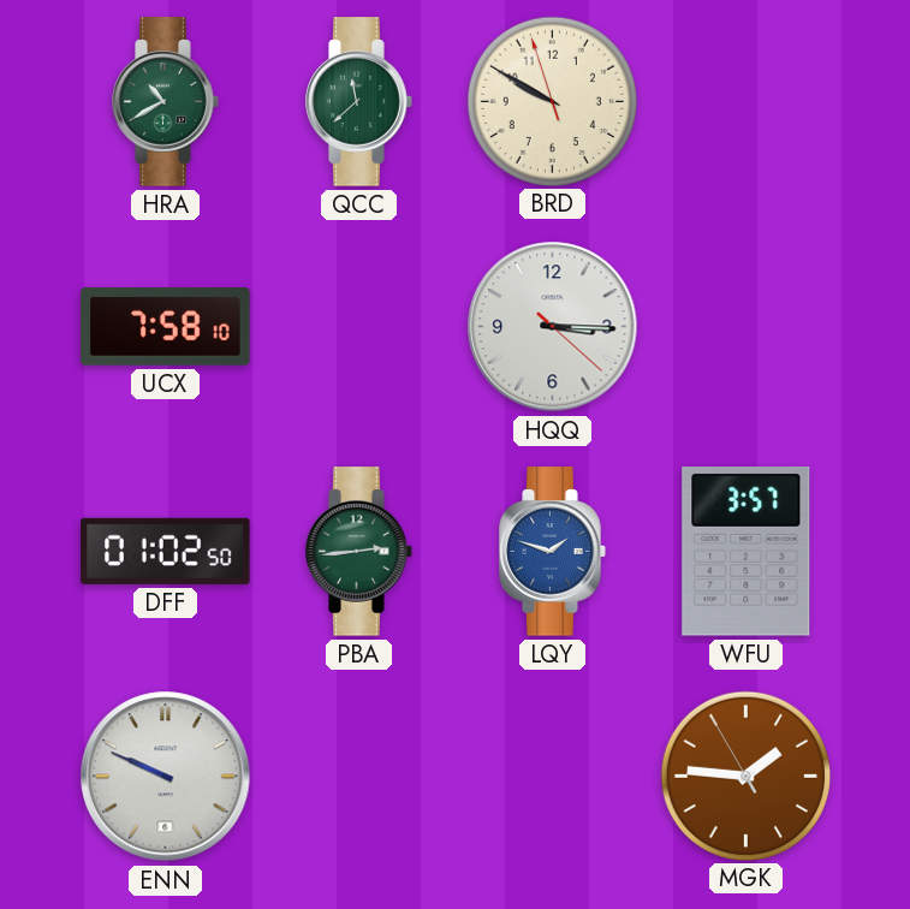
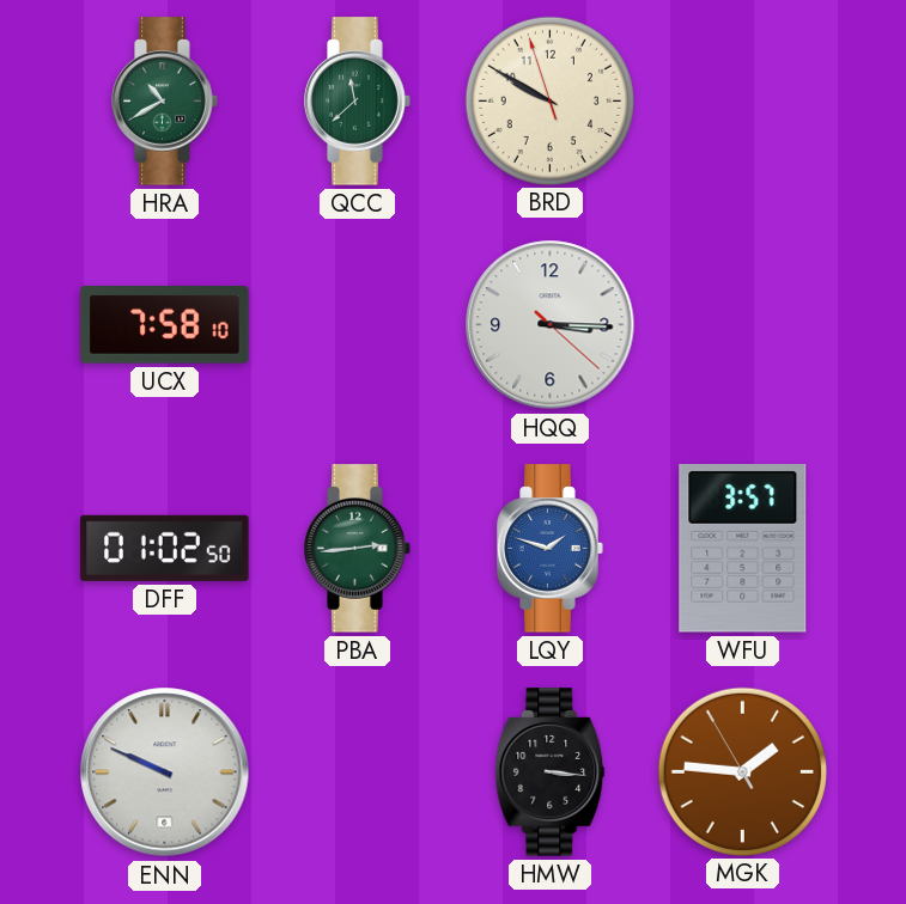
HMW: none -> 3:16
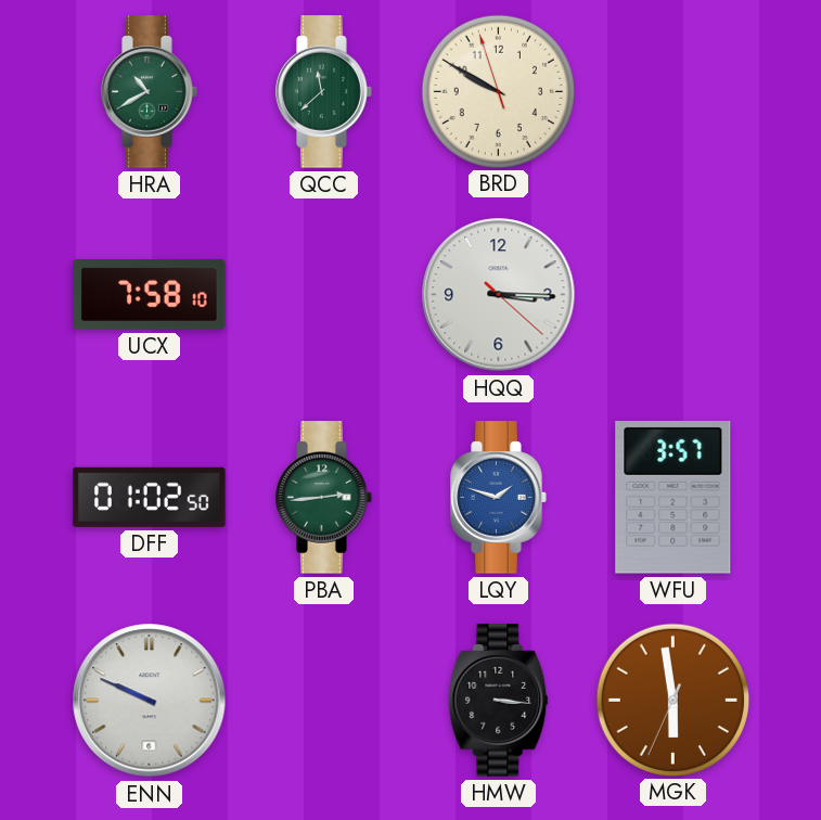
MGK: 1:45 -> 5:58
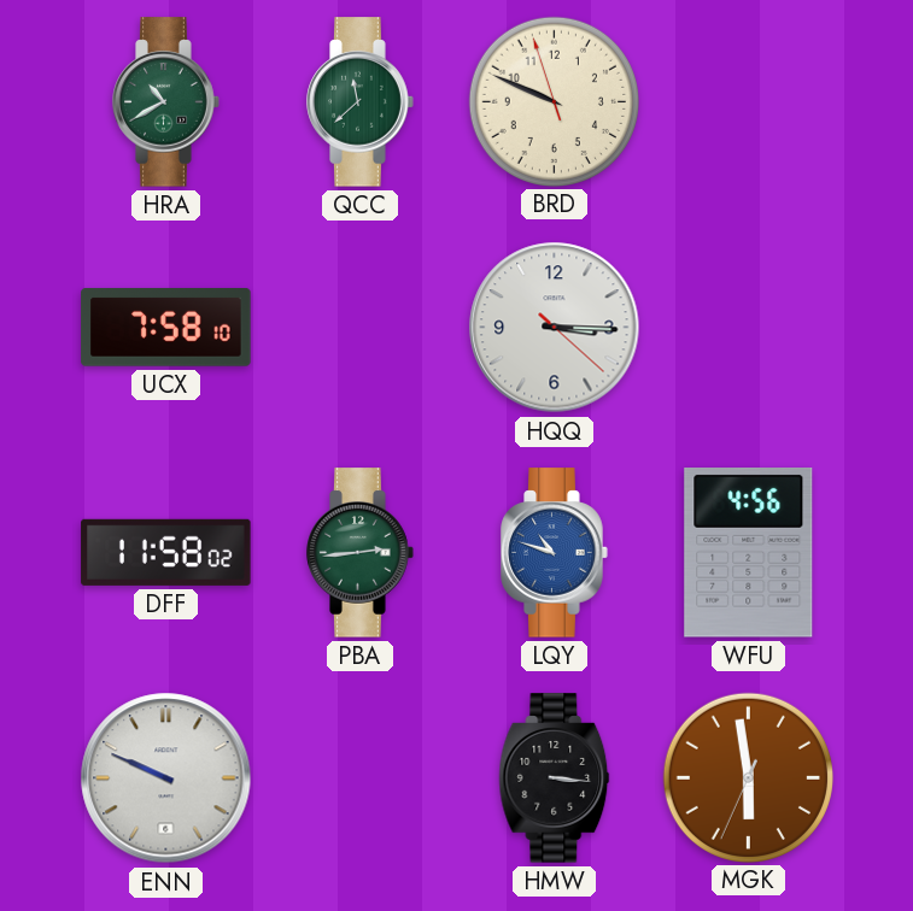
BRD: 9:49 -> 9:48
DFF: 01:02 -> 11:58
LQY: 1:48 -> 10:48
WFU: 3:57 -> 4:56
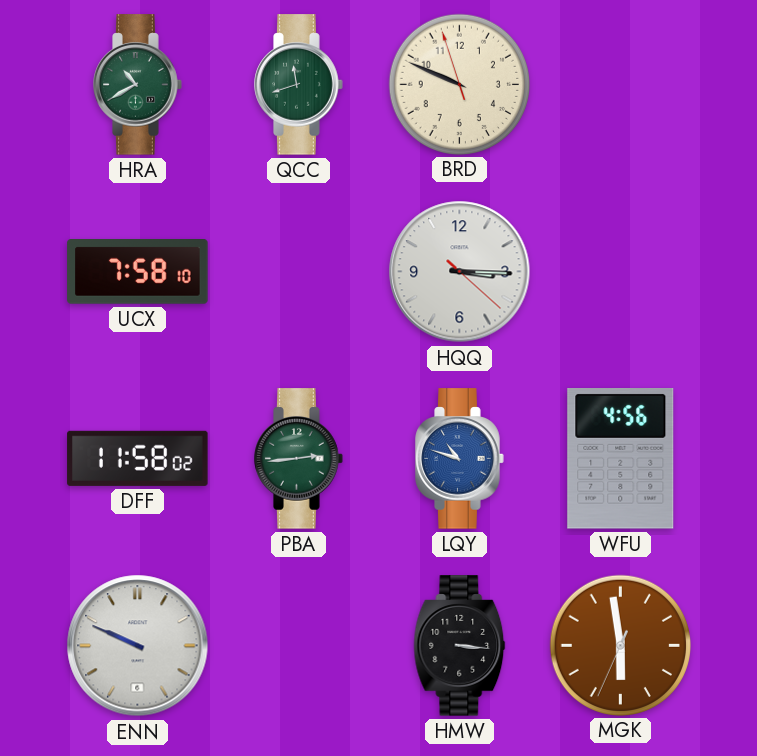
QCC: 11:38 -> 11:42
